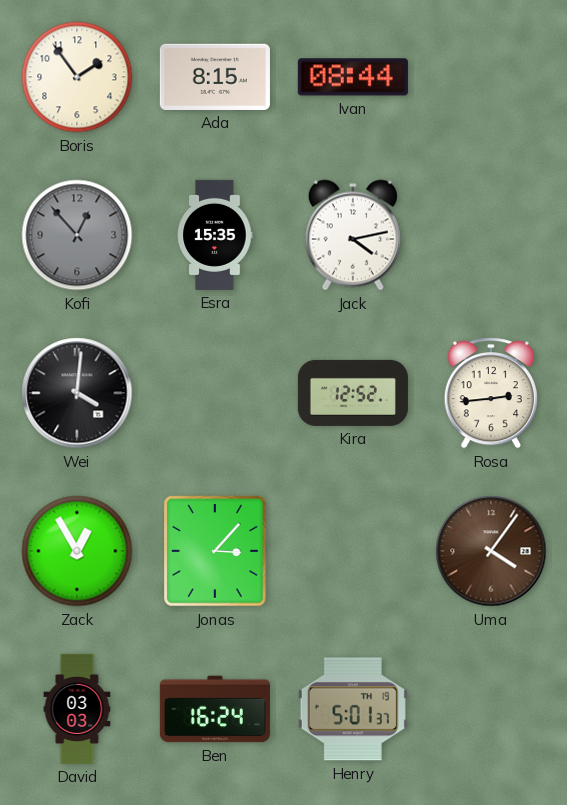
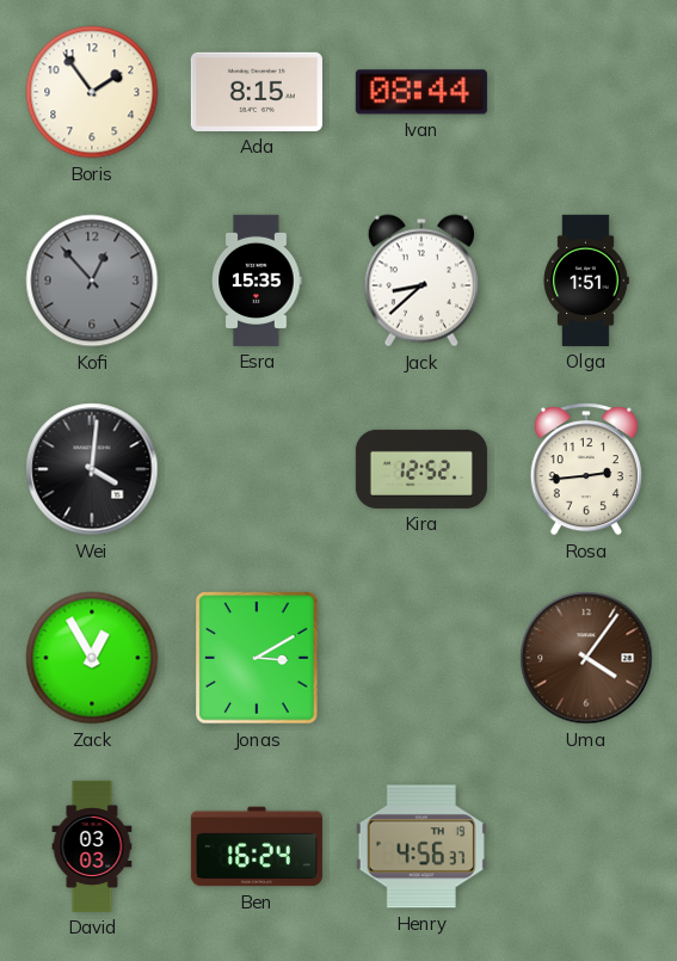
Jack: 4:13 -> 8:38
Olga: none -> 1:51
Jonas: 3:07 -> 3:10
Henry: 5:01 -> 4:56
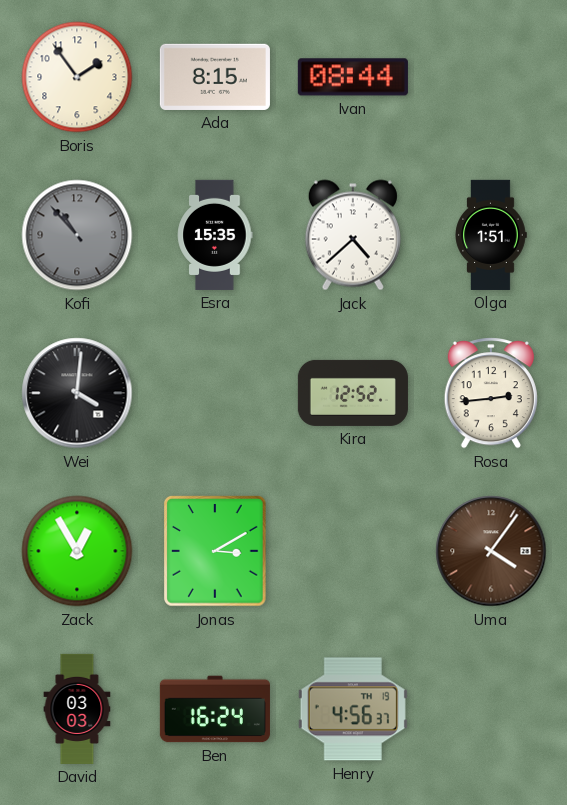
Kofi: 12:53 -> 10:53
Jack: 8:38 -> 4:38
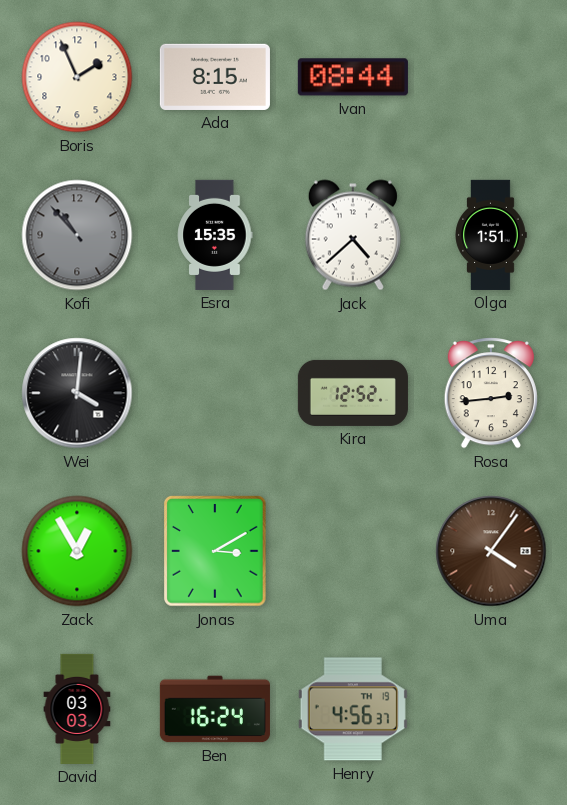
Boris: 1:54 -> 1:56
